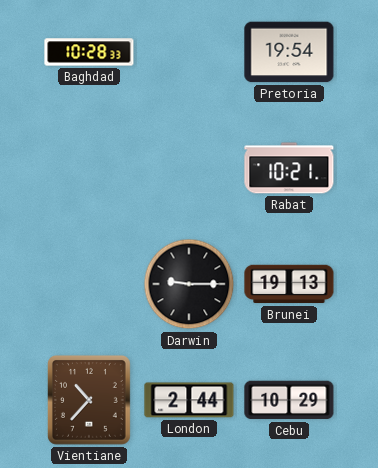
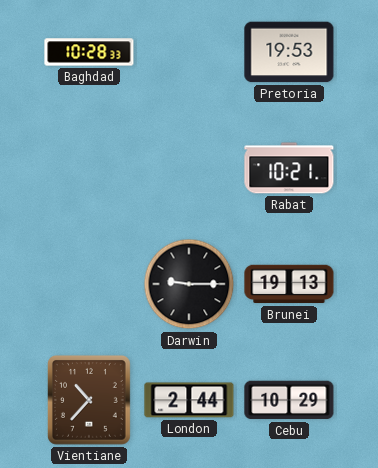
Pretoria: 19:54 -> 19:53
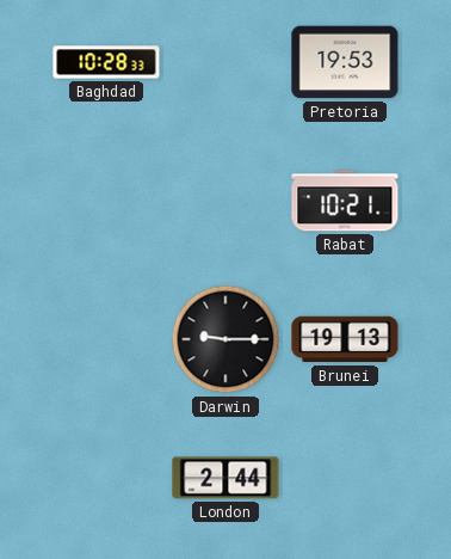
Vientiane: 10:37 -> none
Cebu: 10:29 -> none
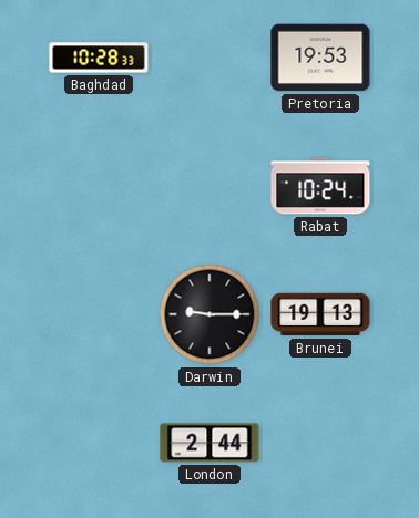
Rabat: 10:21 -> 10:24
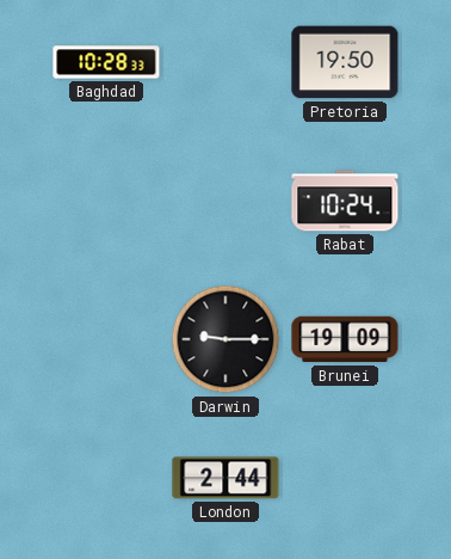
Pretoria: 19:53 -> 19:50
Brunei: 19:13 -> 19:09
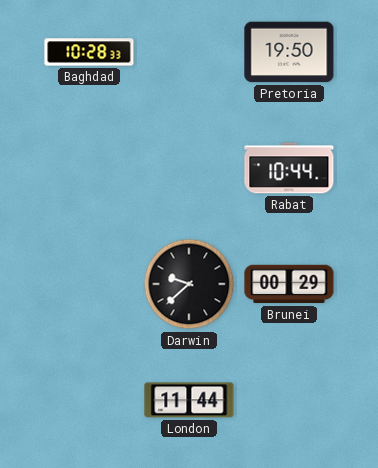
Rabat: 10:24 -> 10:44
Darwin: 9:15 -> 9:38
Brunei: 19:09 -> 00:29
London: 2:44 -> 11:44
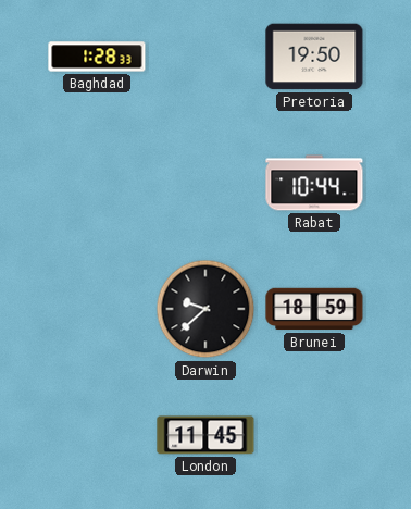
Baghdad: 10:28 -> 1:28
Brunei: 00:29 -> 18:59
London: 11:44 -> 11:45
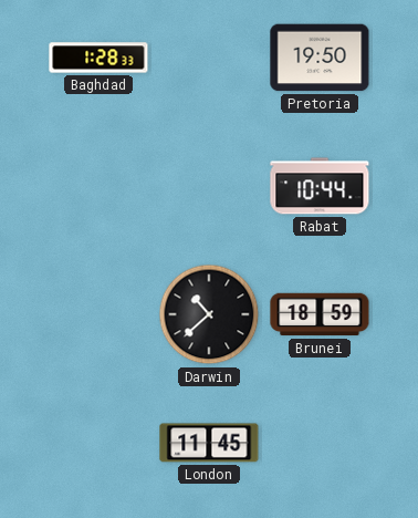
Darwin: 9:38 -> 10:38
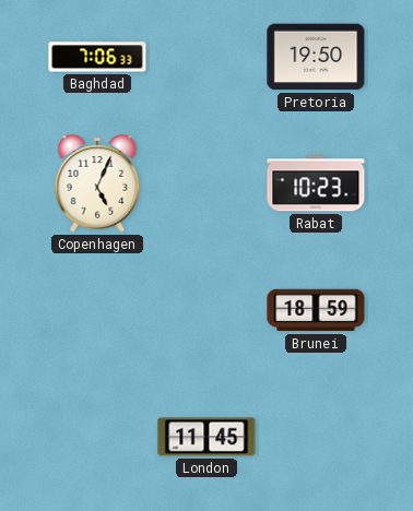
Baghdad: 1:28 -> 7:06
Copenhagen: none -> 5:04
Rabat: 10:44 -> 10:23
Darwin: 10:38 -> none
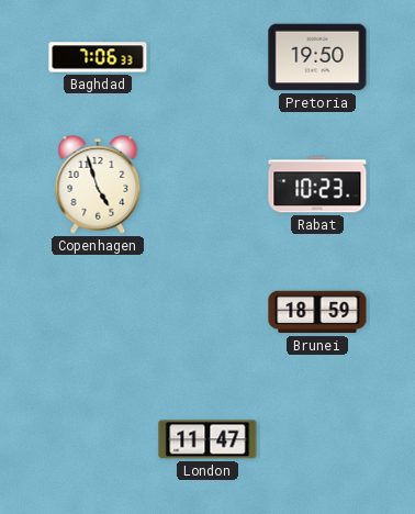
Copenhagen: 5:04 -> 4:57
London: 11:45 -> 11:47
